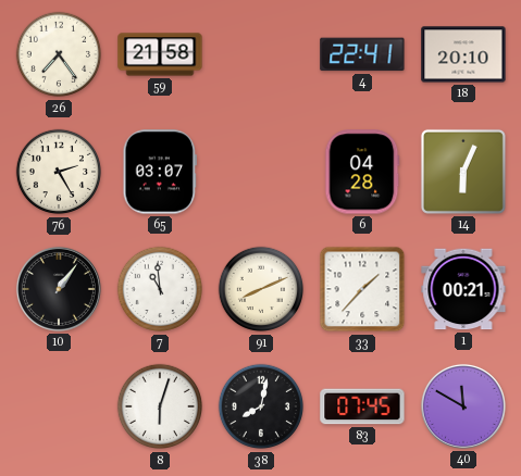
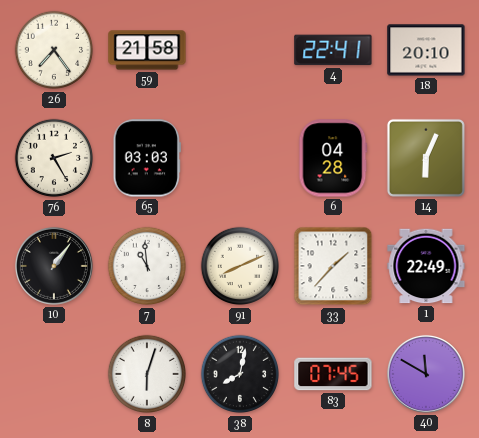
65: 03:07 -> 03:03
1: 00:21 -> 22:49
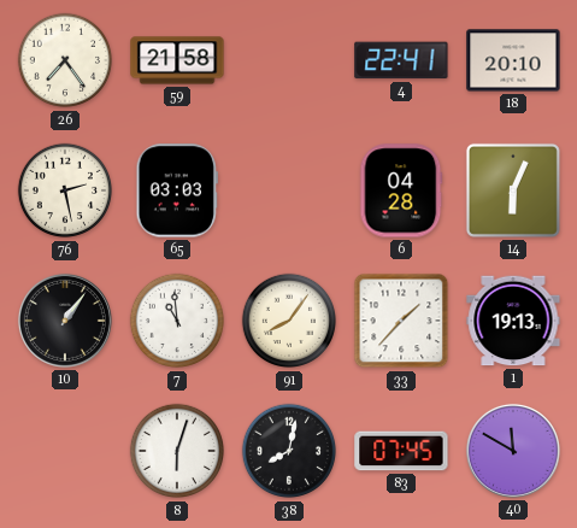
76: 2:25 -> 2:28
91: 8:11 -> 8:06
1: 22:49 -> 19:13
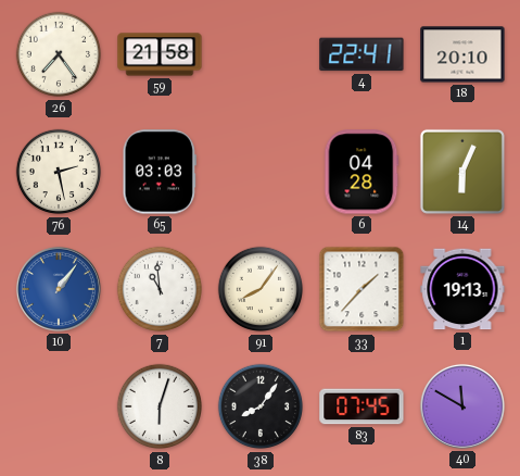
10 dial: black -> blue
38: 8:02 -> 8:06
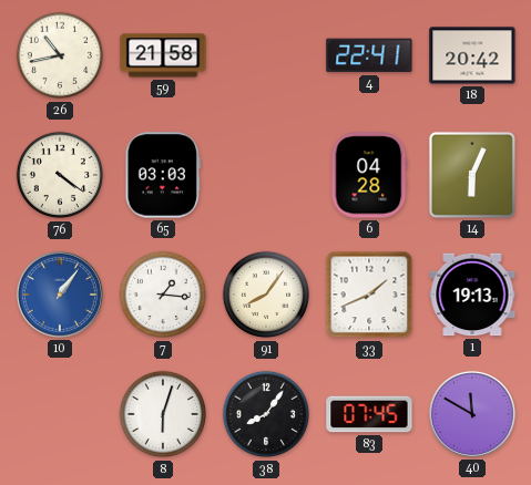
26: 7:24 -> 10:43
18: 20:10 -> 20:42
76: 2:28 -> 4:21
7: 10:59 -> 1:16
33: 1:37 -> 1:41
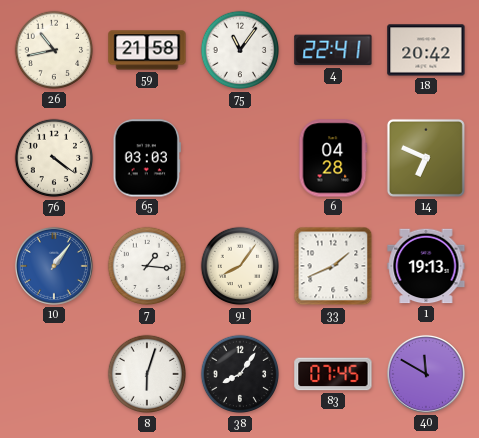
75: none -> 11:06
14: 6:04 -> 6:49
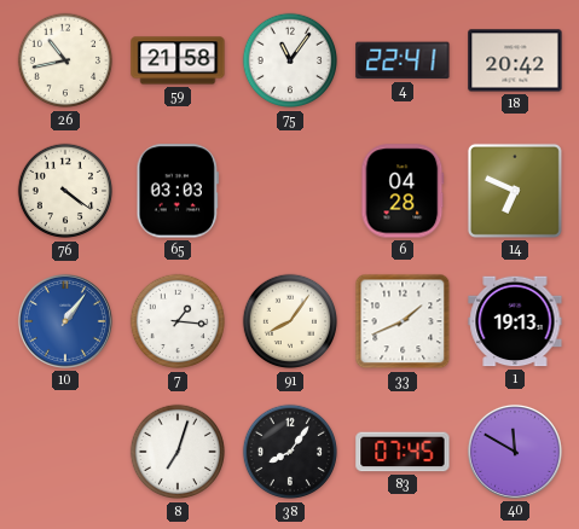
8: 6:03 -> 7:03
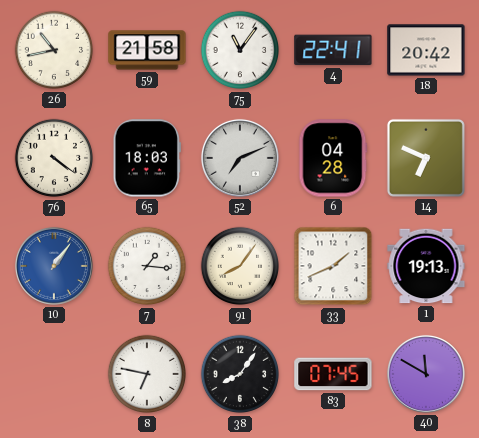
65: 03:03 -> 18:03
52: none -> 7:11
8: 7:03 -> 6:47
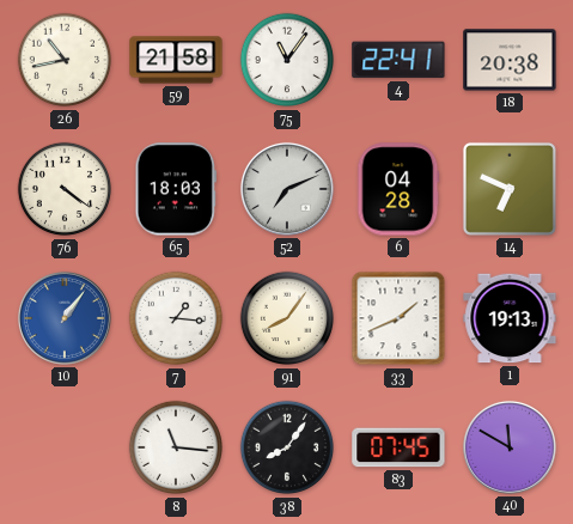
18: 20:42 -> 20:38
8: 6:47 -> 11:16
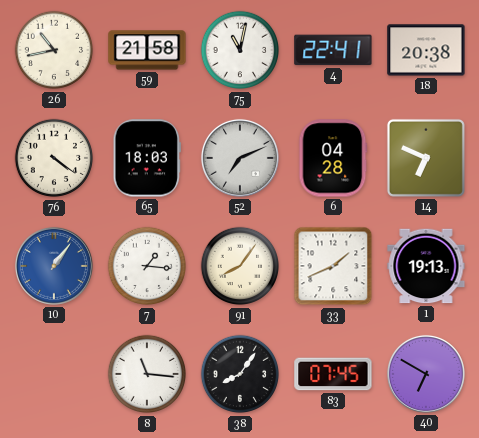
75: 11:06 -> 11:02
40: 11:50 -> 6:50
